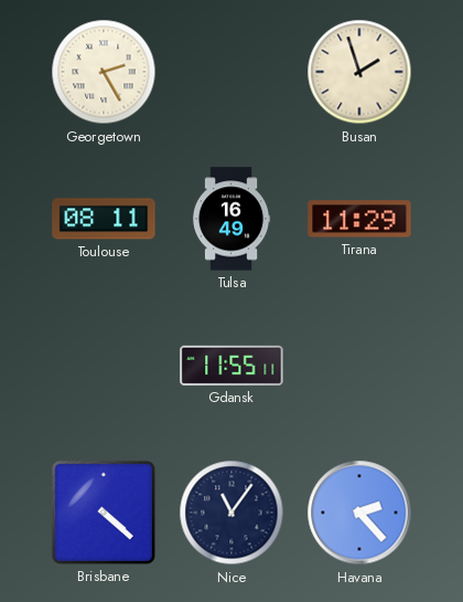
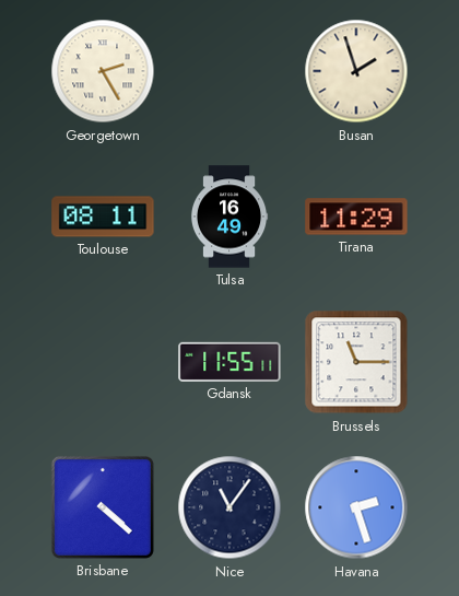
Brussels: none -> 11:15
Havana: 2:23 -> 2:27
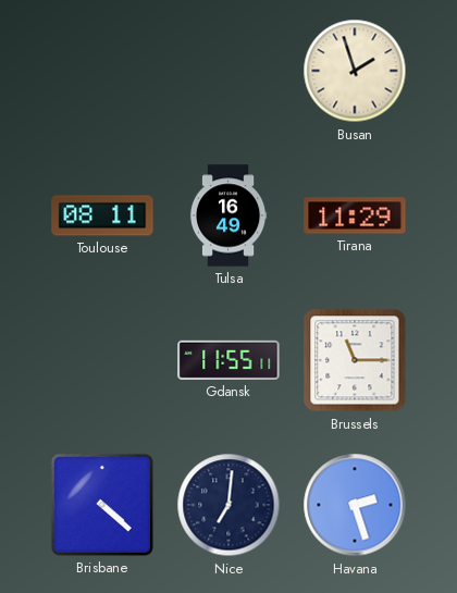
Georgetown: 2:25 -> none
Nice: 11:06 -> 7:01
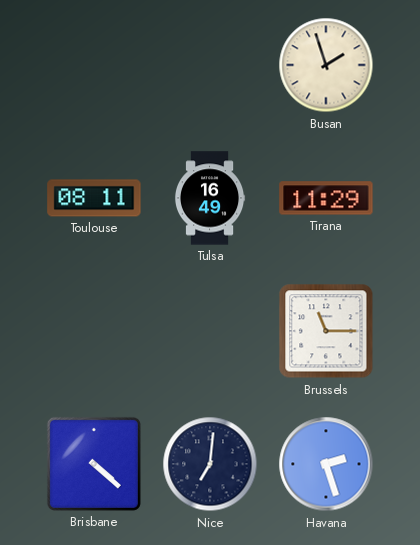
Gdansk: 11:55 -> none
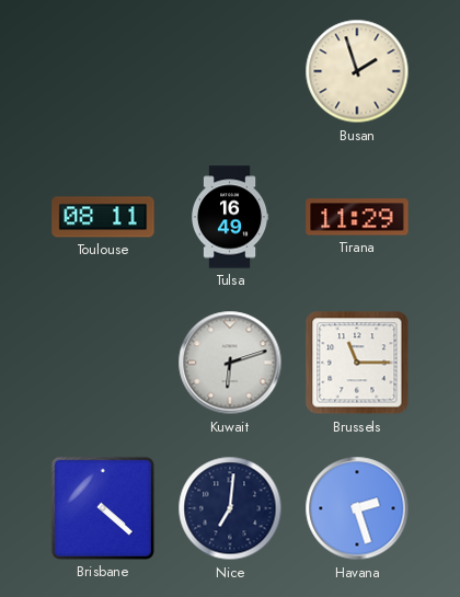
Kuwait: none -> 6:12
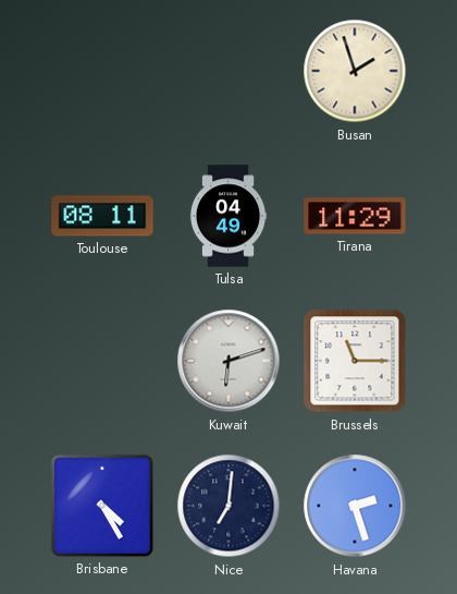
Tulsa: 16:49 -> 04:49
Brisbane: 4:22 -> 4:25
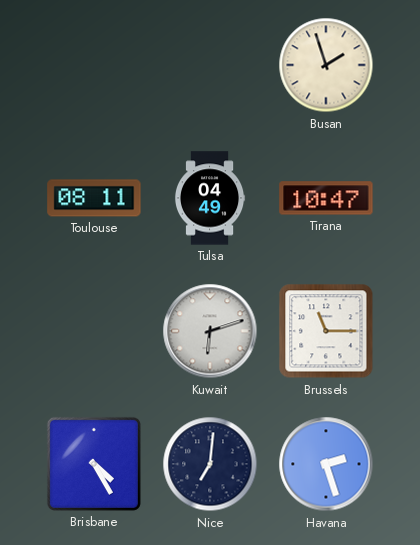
Tirana: 11:29 -> 10:47
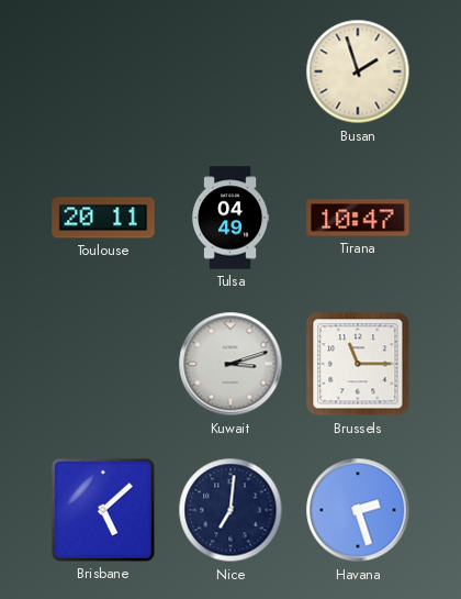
Toulouse: 08:11 -> 20:11
Kuwait: 6:12 -> 3:12
Brisbane: 4:25 -> 5:08
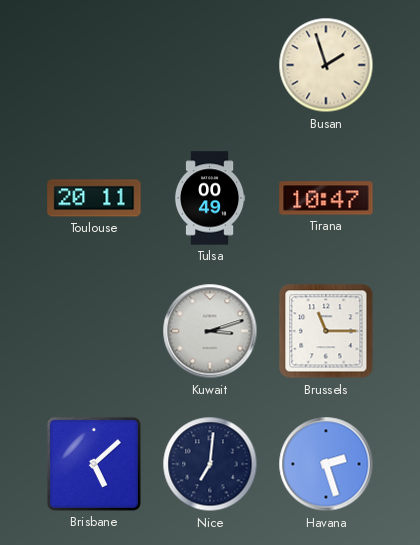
Tulsa: 04:49 -> 00:49
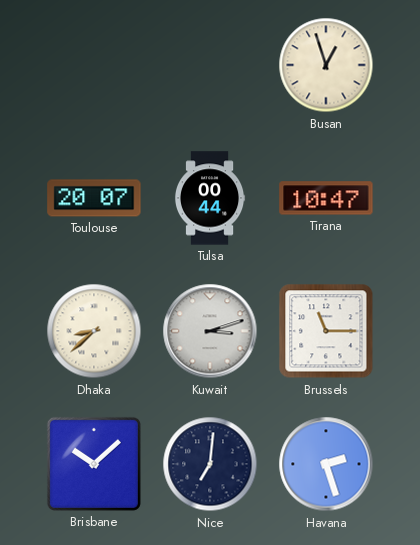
Busan: 1:57 -> 12:57
Toulouse: 20:11 -> 20:07
Tulsa: 00:49 -> 00:44
Dhaka: none -> 8:38
Brisbane: 5:08 -> 10:08
